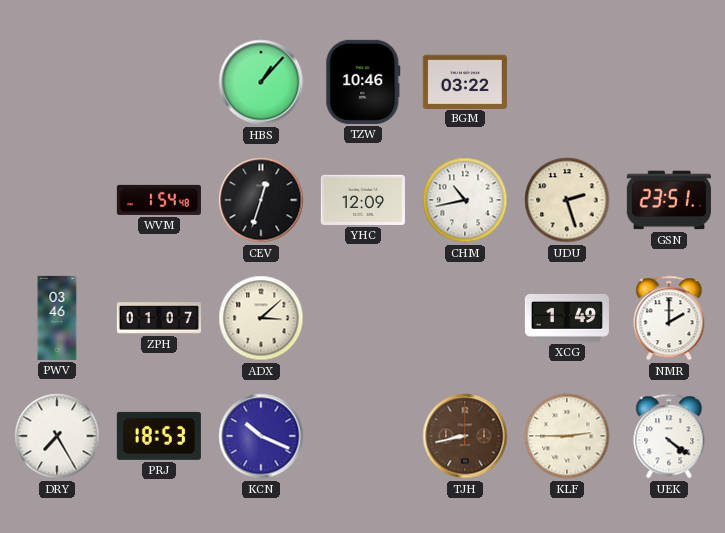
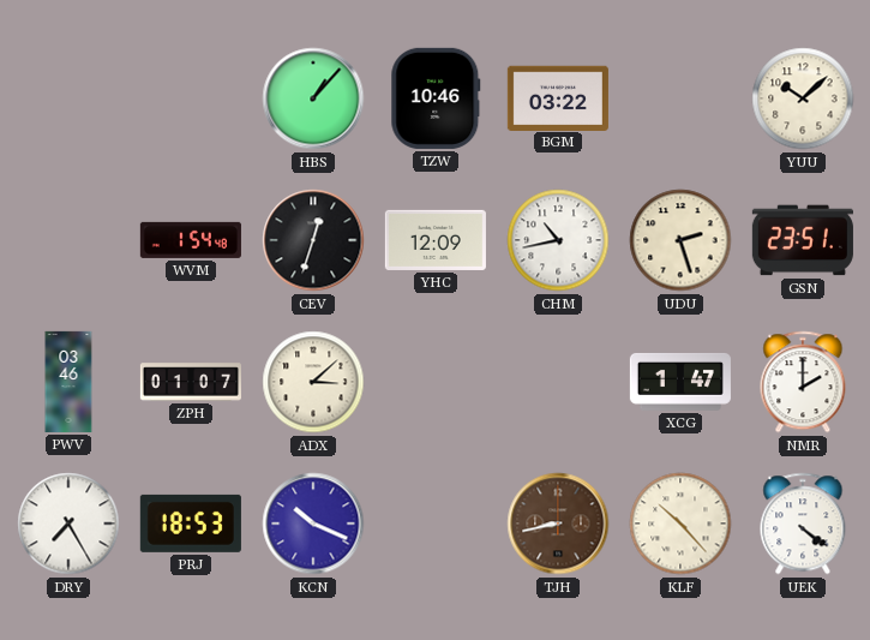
YUU: none -> 10:08
XCG: 1:49 -> 1:47
KLF: 2:45 -> 10:23
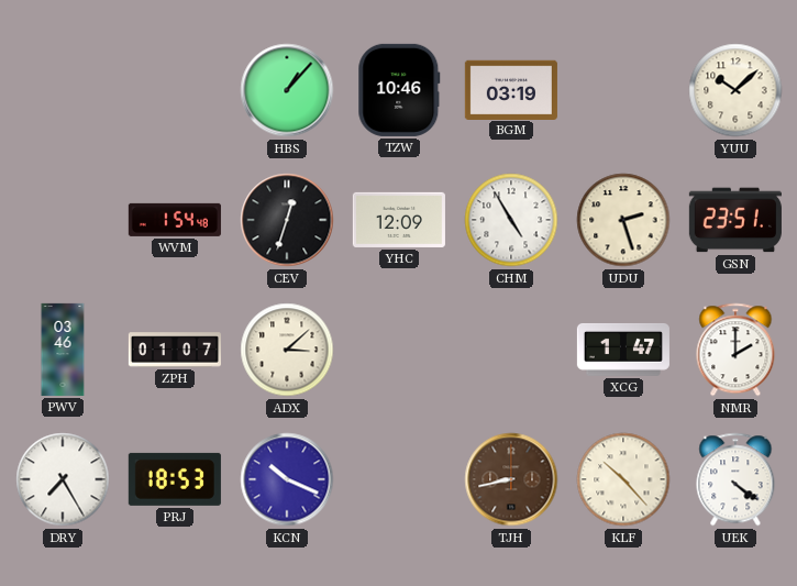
BGM: 03:22 -> 03:19
CHM: 10:43 -> 4:55
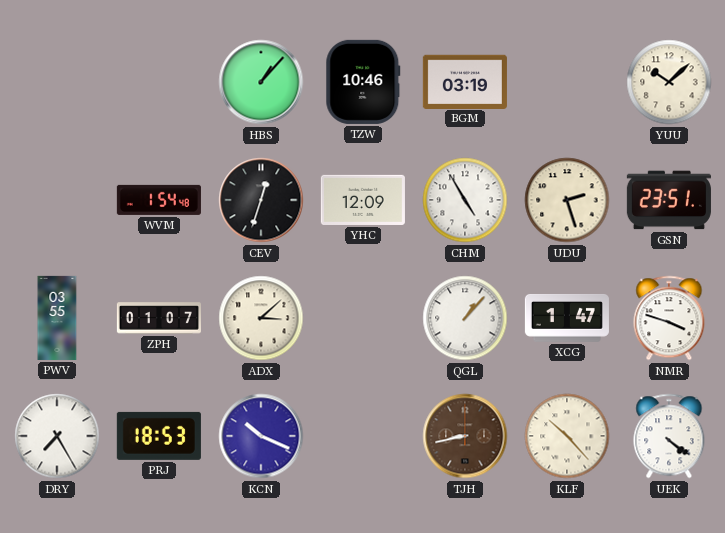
PWV: 03:46 -> 03:55
QGL: none -> 1:07
NMR: 2:00 -> 3:48
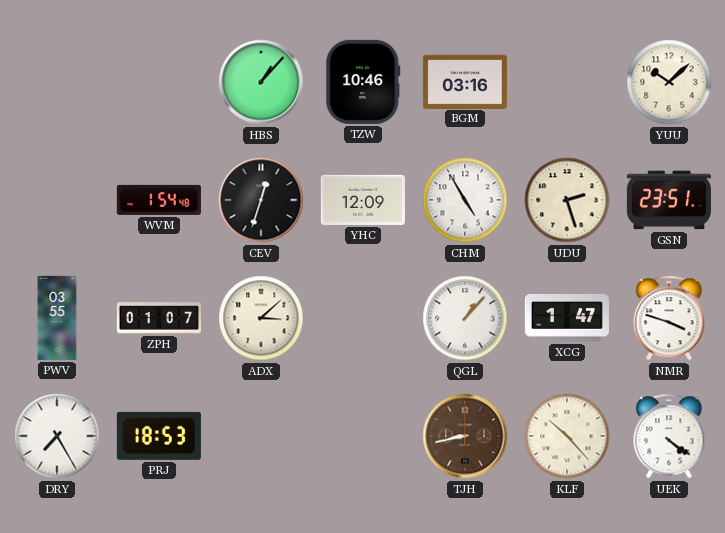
BGM: 03:19 -> 03:16
KCN: 10:19 -> none
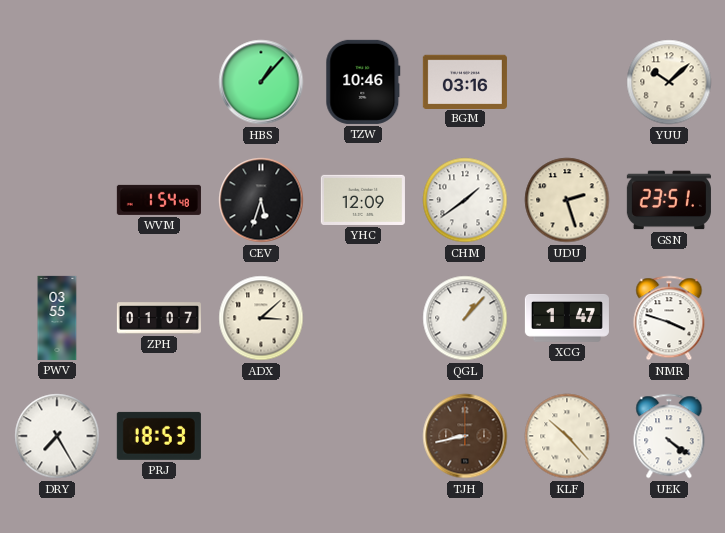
CEV: 12:33 -> 5:33
CHM: 4:55 -> 1:39
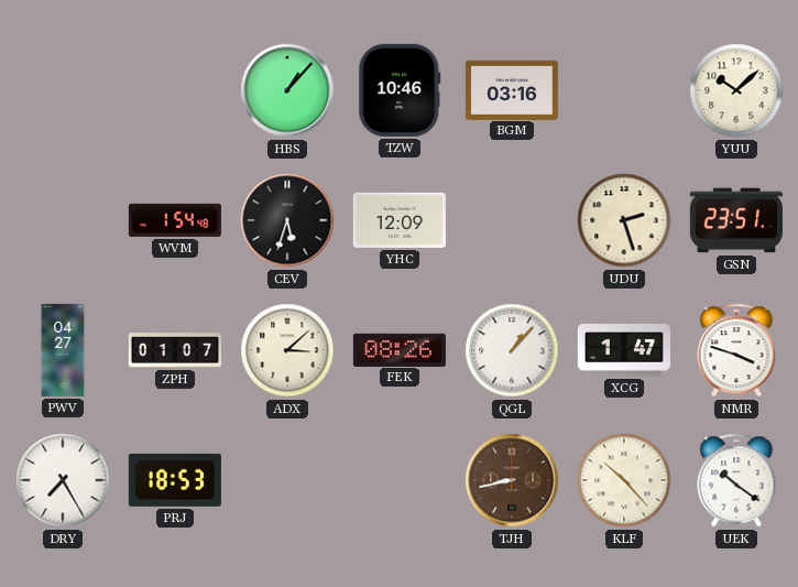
CHM: 1:39 -> none
PWV: 03:55 -> 04:27
FEK: none -> 08:26
UEK: 4:21 -> 10:21
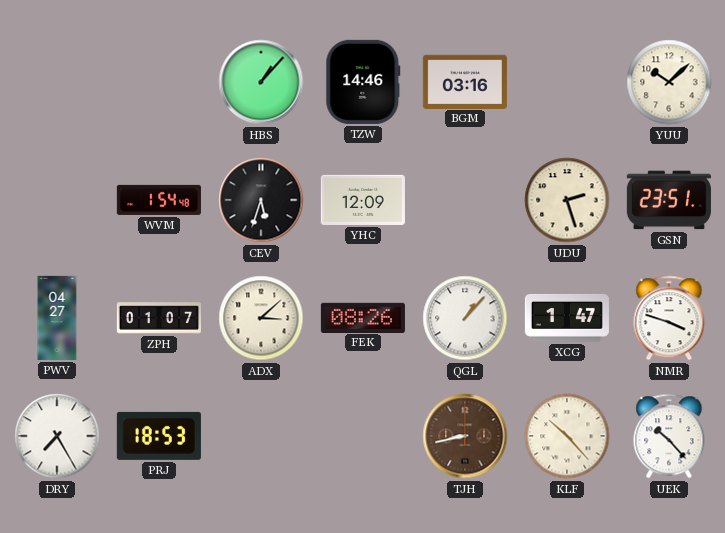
TZW: 10:46 -> 14:46
UEK: 10:21 -> 10:23
